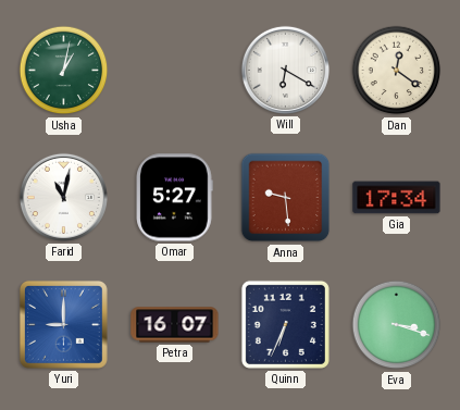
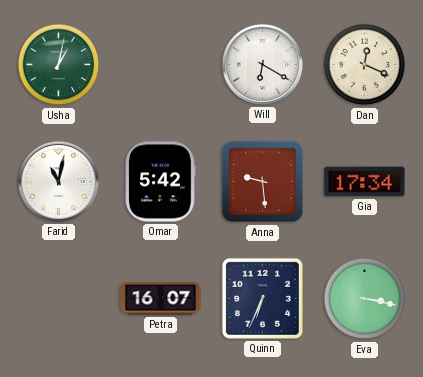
Dan: 12:21 -> 12:19
Omar: 5:27 -> 5:42
Yuri: 9:00 -> none
Eva: 3:18 -> 3:17
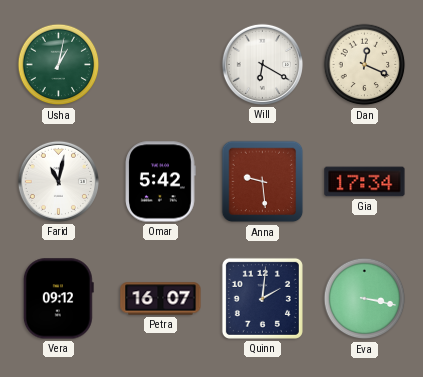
Vera: none -> 09:12
Quinn: 6:34 -> 2:01
